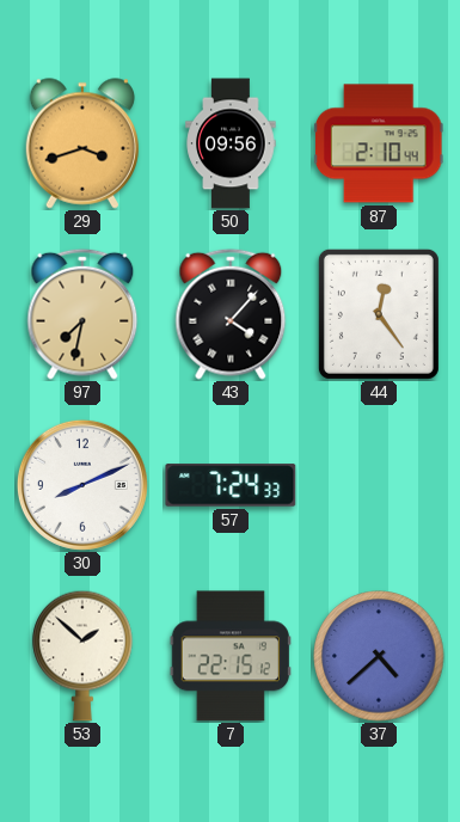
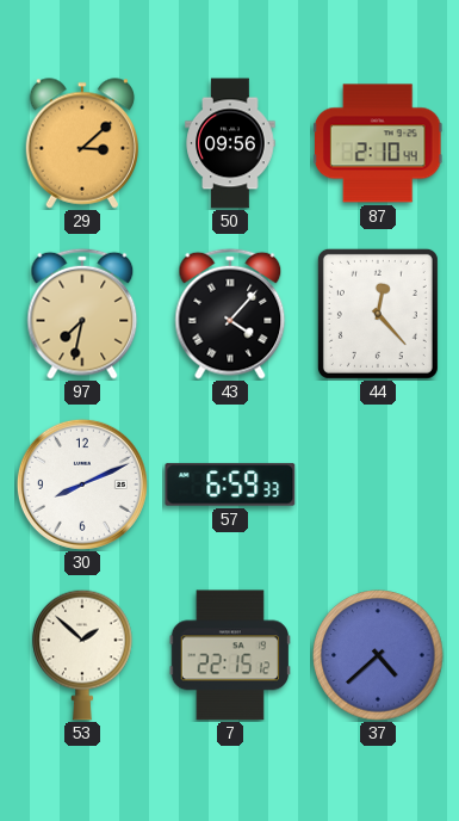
29: 3:42 -> 3:08
44: 12:24 -> 12:23
57: 7:24 -> 6:59
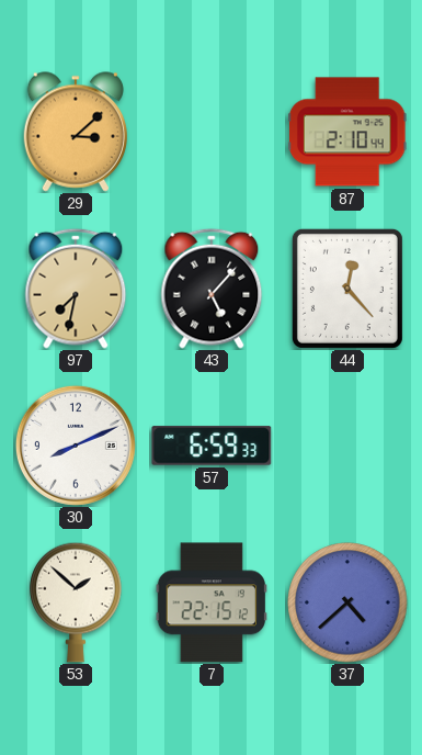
50: 09:56 -> none
43: 4:07 -> 5:07
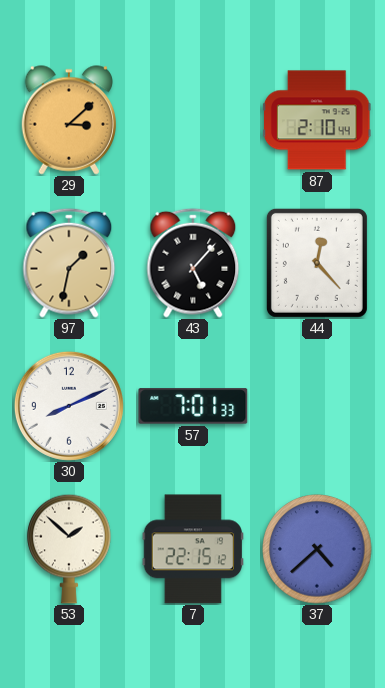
97: 7:32 -> 1:32
57: 6:59 -> 7:01
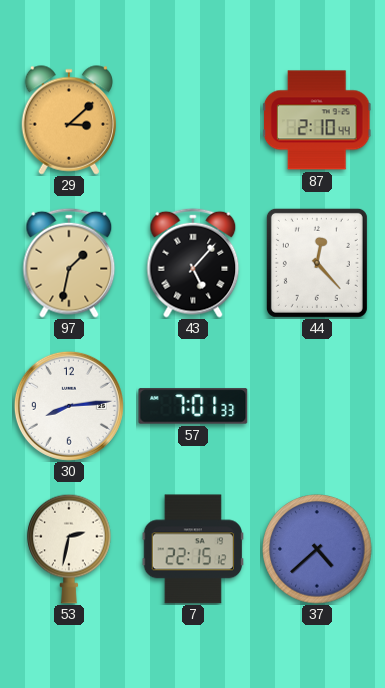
30: 8:11 -> 8:14
53: 1:52 -> 2:32
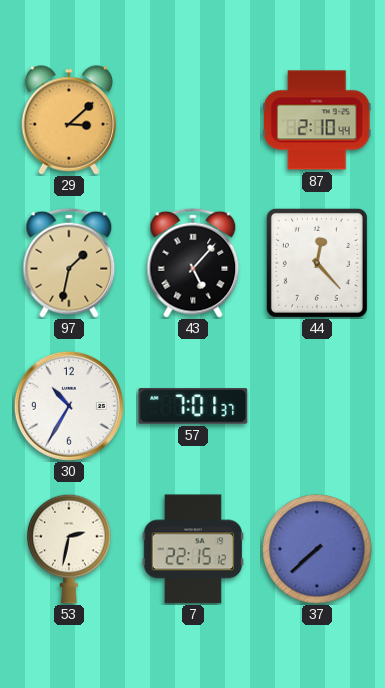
30: 8:14 -> 10:35
57: 7:01:33 -> 7:01:37
37: 4:38 -> 7:38
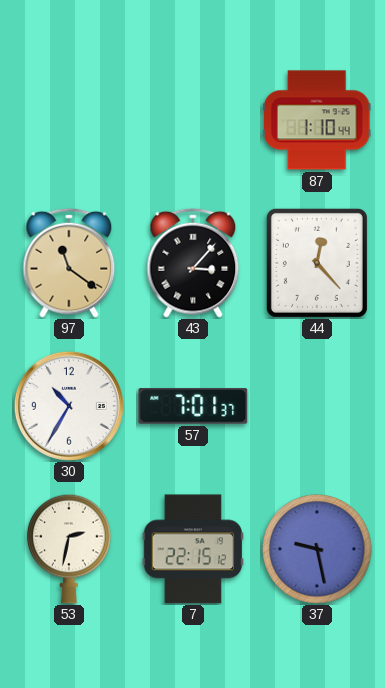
29: 3:08 -> none
87: 2:10 -> 1:10
97: 1:32 -> 11:21
43: 5:07 -> 3:07
37: 7:38 -> 9:28
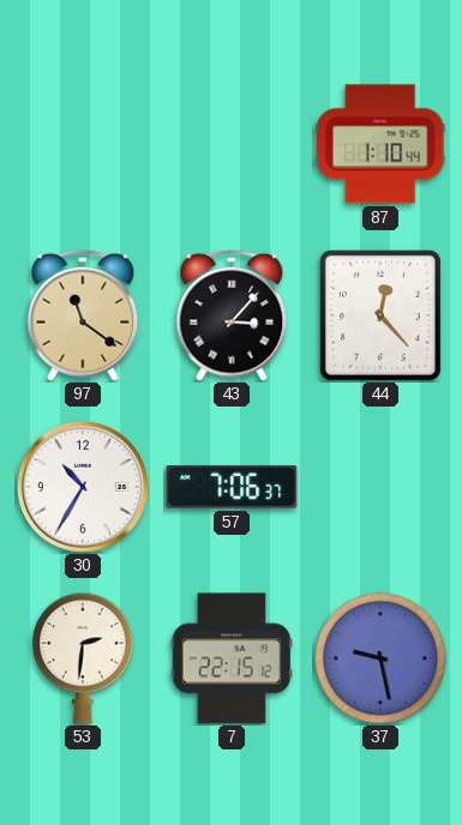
57: 7:01 -> 7:06
53: 2:32 -> 2:31
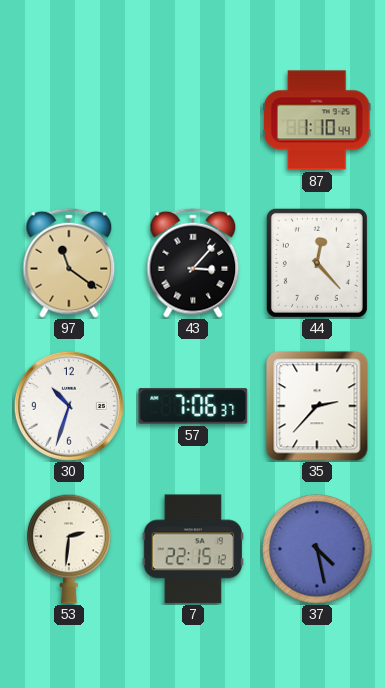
30: 10:35 -> 10:33
35: none -> 2:37
37: 9:28 -> 4:28
